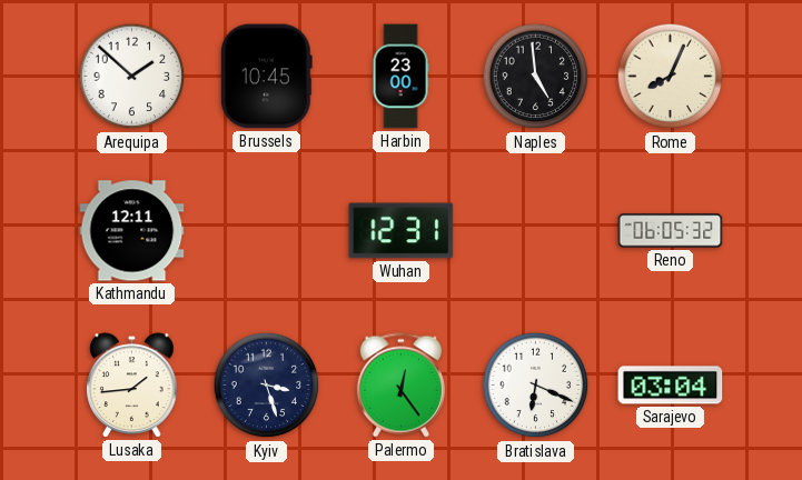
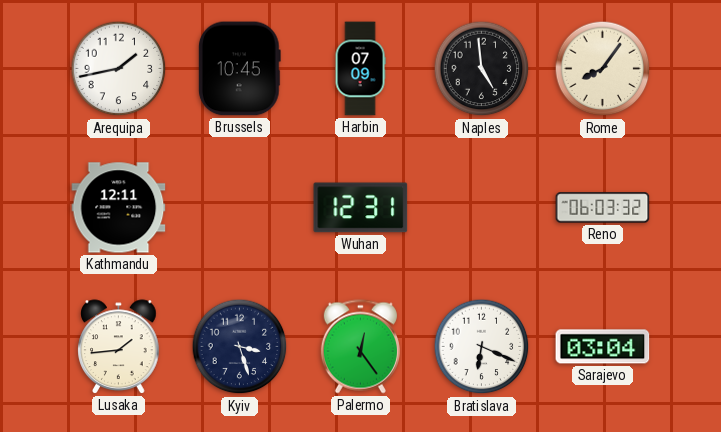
Arequipa: 1:52 -> 1:43
Harbin: 23:00 -> 07:09
Rome: 8:04 -> 8:06
Reno: 06:05 -> 06:03
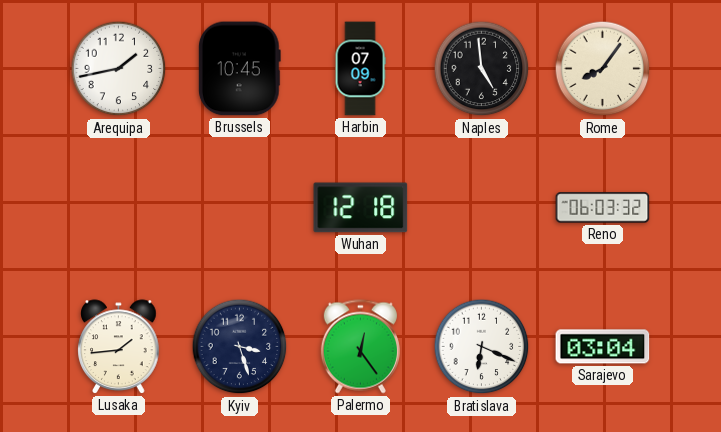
Kathmandu: 12:11 -> none
Wuhan: 12:31 -> 12:18
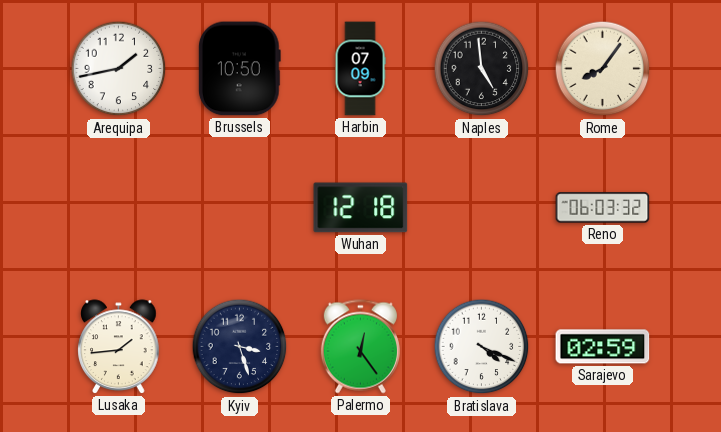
Brussels: 10:45 -> 10:50
Bratislava: 6:19 -> 4:19
Sarajevo: 03:04 -> 02:59
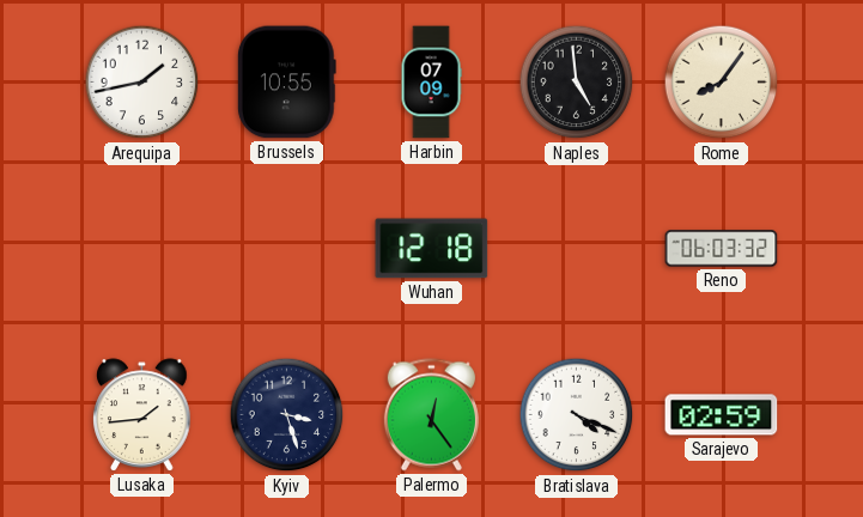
Brussels: 10:50 -> 10:55
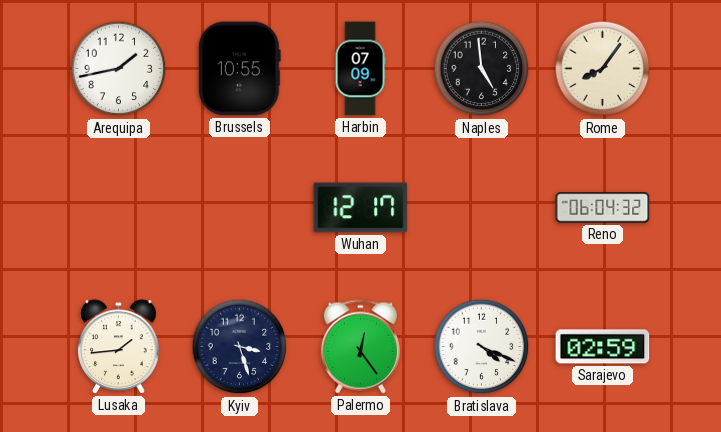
Wuhan: 12:18 -> 12:17
Reno: 06:03 -> 06:04
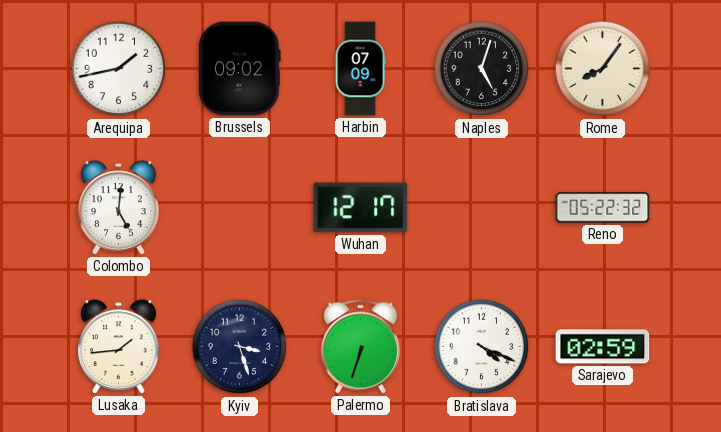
Brussels: 10:55 -> 09:02
Naples: 4:59 -> 5:03
Colombo: none -> 5:01
Reno: 06:04 -> 05:22
Palermo: 12:24 -> 6:33
